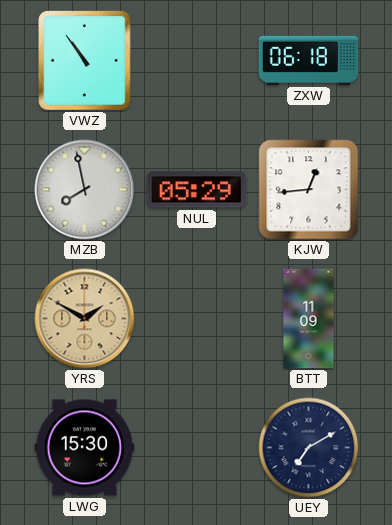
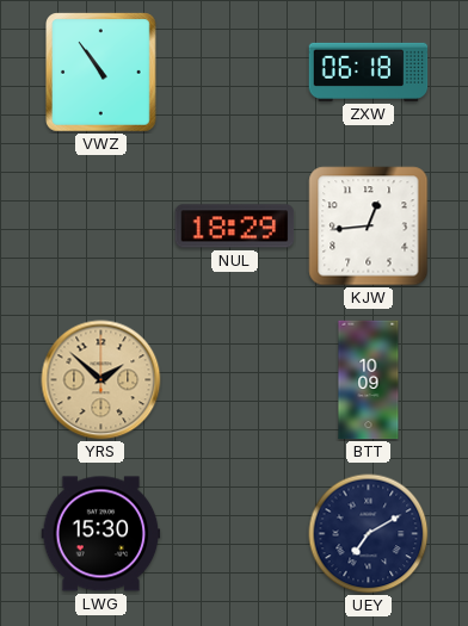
MZB: 7:58 -> none
NUL: 05:29 -> 18:29
YRS: 1:50 -> 1:52
BTT: 11:09 -> 10:09
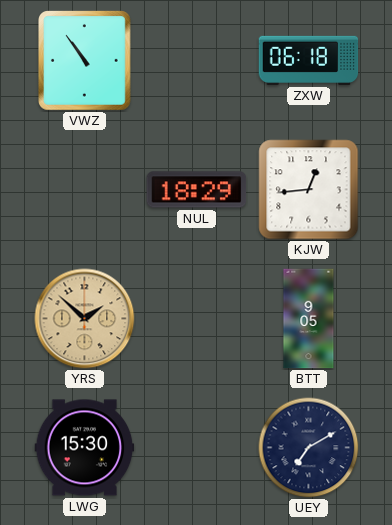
BTT: 10:09 -> 9:05
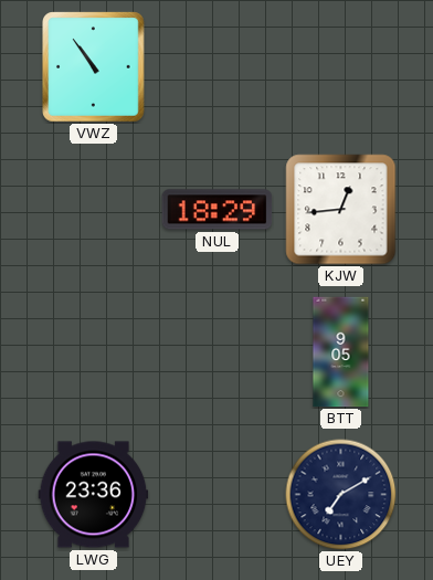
ZXW: 06:18 -> none
YRS: 1:52 -> none
LWG: 15:30 -> 23:36
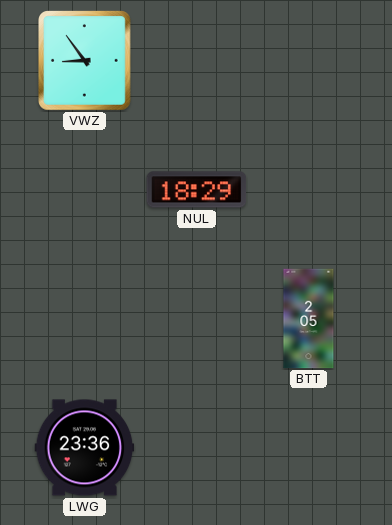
VWZ: 10:54 -> 8:54
KJW: 12:44 -> none
BTT: 9:05 -> 2:05
UEY: 7:10 -> none
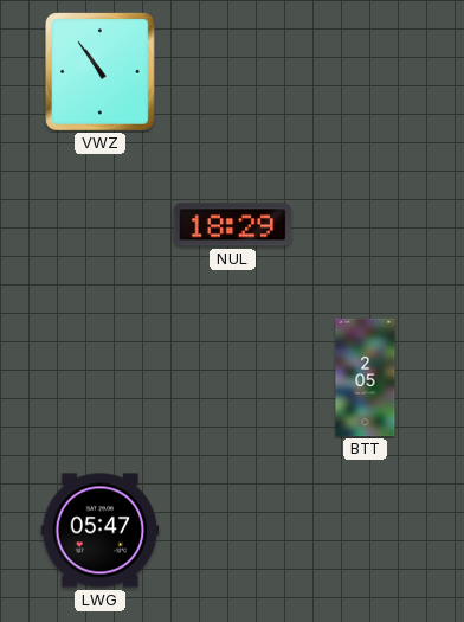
VWZ: 8:54 -> 10:54
LWG: 23:36 -> 05:47
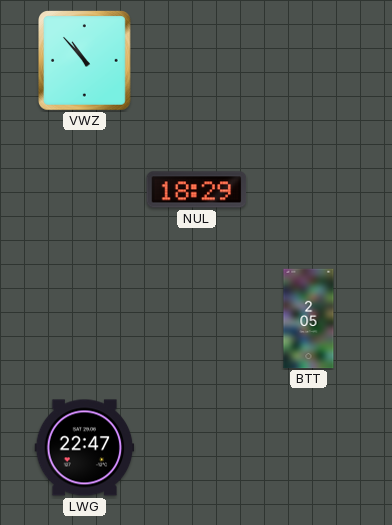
VWZ: 10:54 -> 10:53
LWG: 05:47 -> 22:47
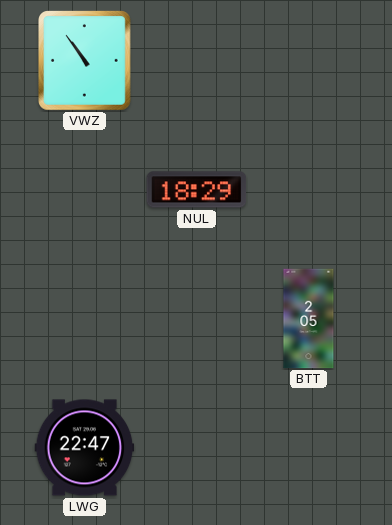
VWZ: 10:53 -> 10:54
